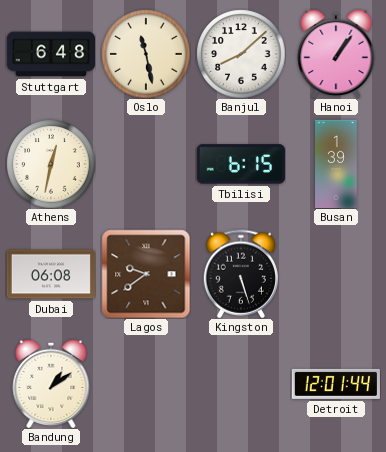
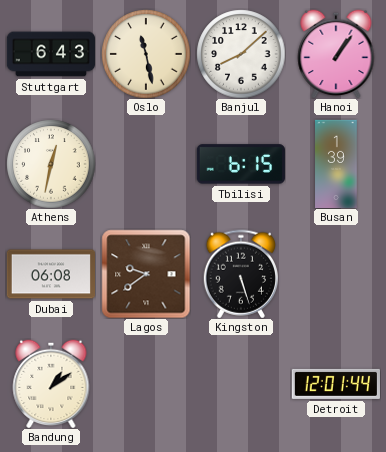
Stuttgart: 6:48 -> 6:43
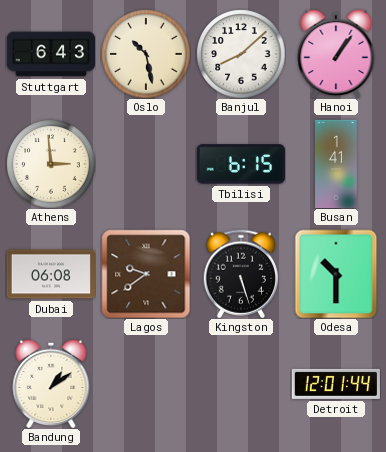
Oslo: 11:28 -> 10:28
Athens: 12:32 -> 2:59
Busan: 1:39 -> 1:41
Odesa: none -> 10:30
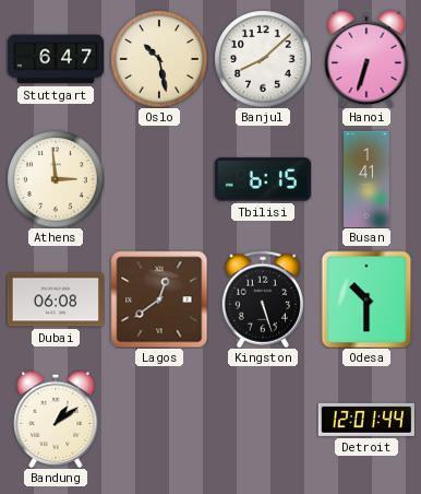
Stuttgart: 6:43 -> 6:47
Hanoi: 1:06 -> 6:33
Lagos: 9:39 -> 12:39
